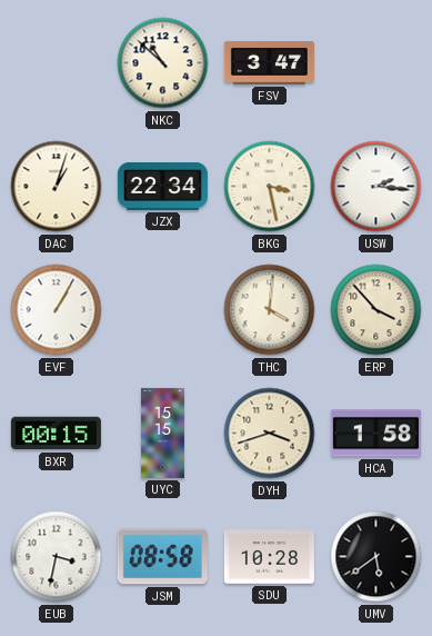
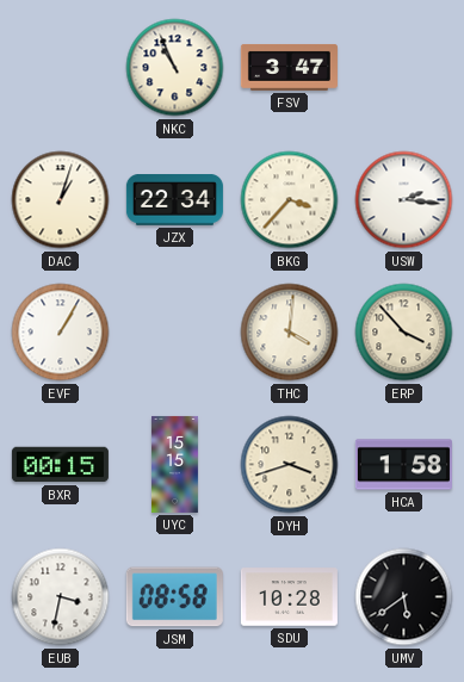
NKC: 10:52 -> 10:56
BKG: 3:28 -> 3:37
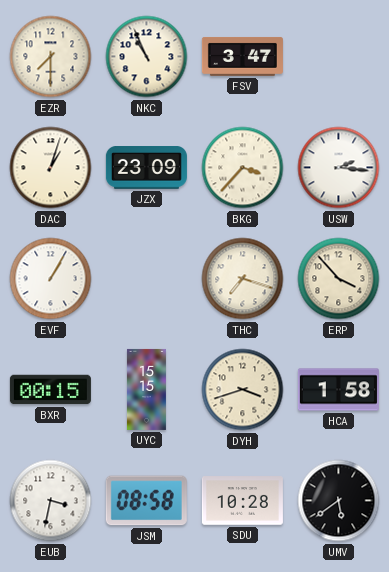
EZR: none -> 7:30
JZX: 22:34 -> 23:09
THC: 4:01 -> 7:18
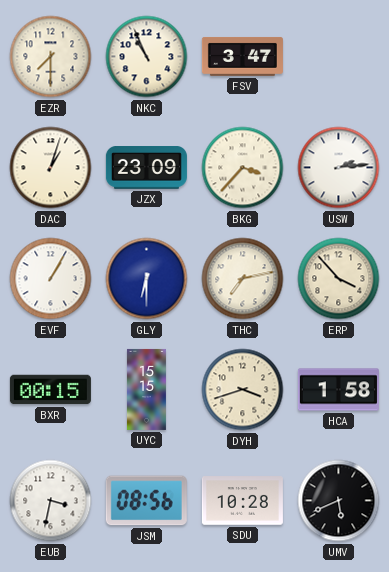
USW: 2:16 -> 2:14
GLY: none -> 6:30
THC: 7:18 -> 7:13
JSM: 08:58 -> 08:56
UMV: 5:39 -> 5:41
